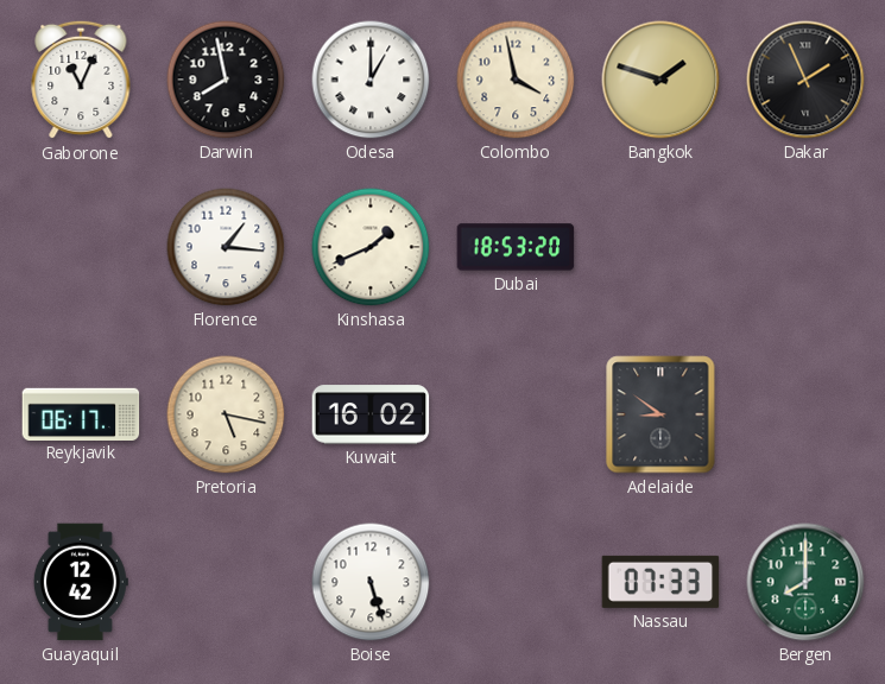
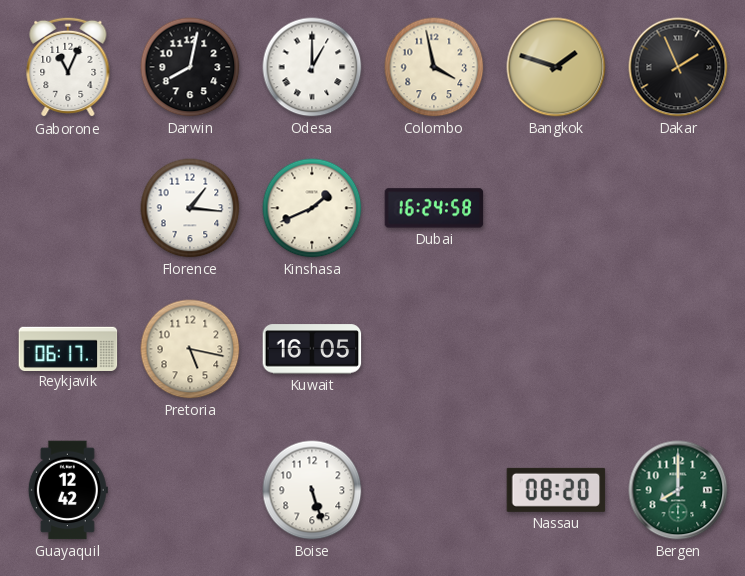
Darwin: 7:58 -> 8:02
Dubai: 18:53 -> 16:24
Kuwait: 16:02 -> 16:05
Adelaide: 8:51 -> none
Nassau: 07:33 -> 08:20
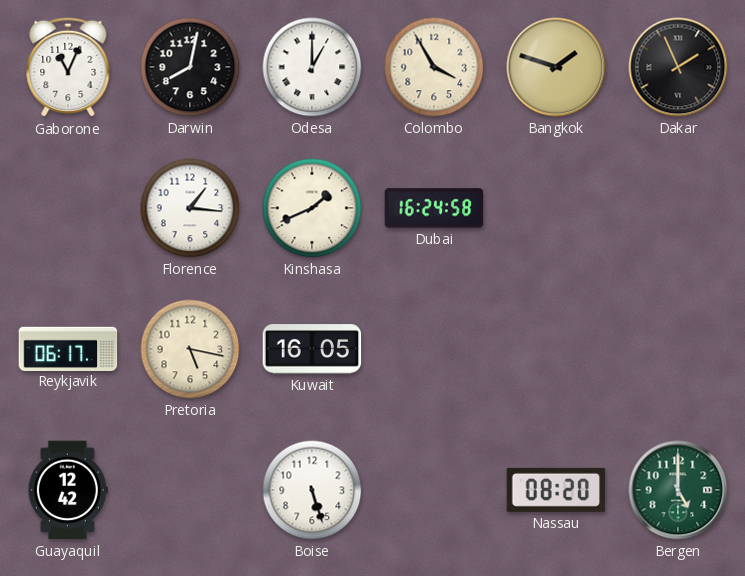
Colombo: 3:58 -> 3:55
Bergen: 8:00 -> 5:00
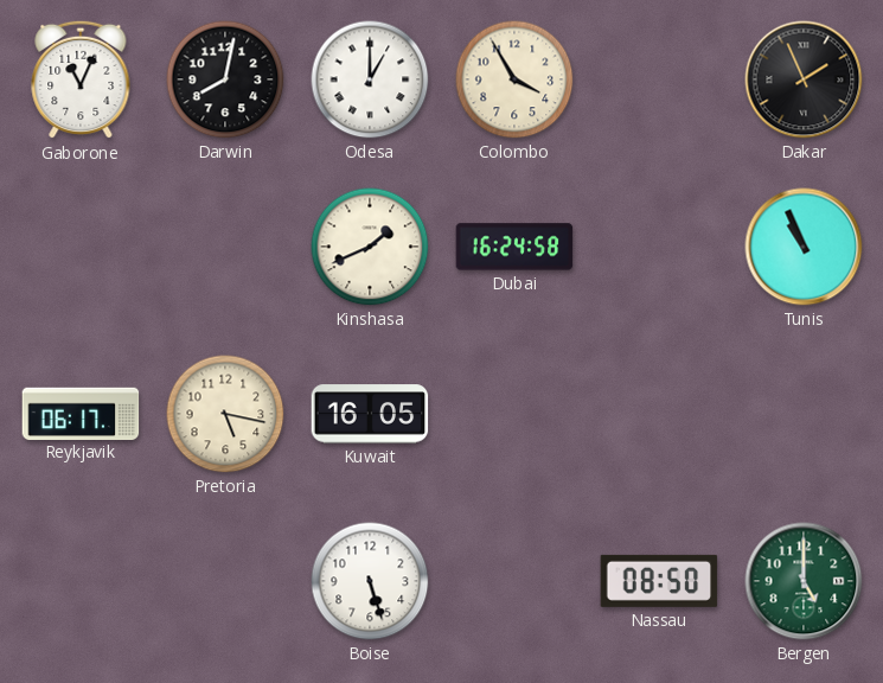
Bangkok: 1:48 -> none
Florence: 1:16 -> none
Tunis: none -> 10:56
Guayaquil: 12:42 -> none
Nassau: 08:20 -> 08:50
